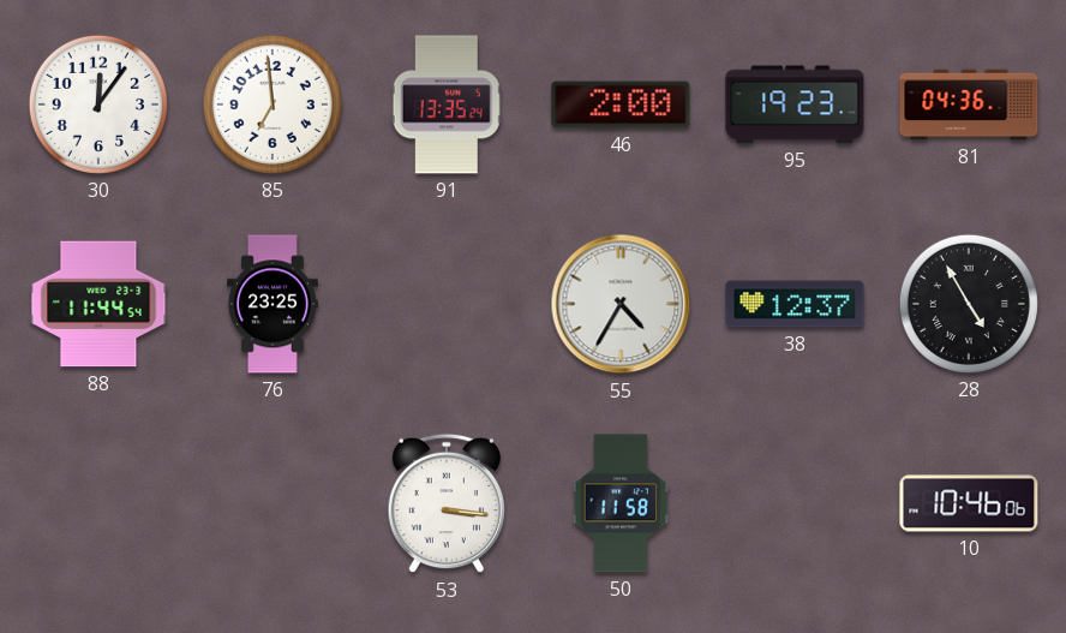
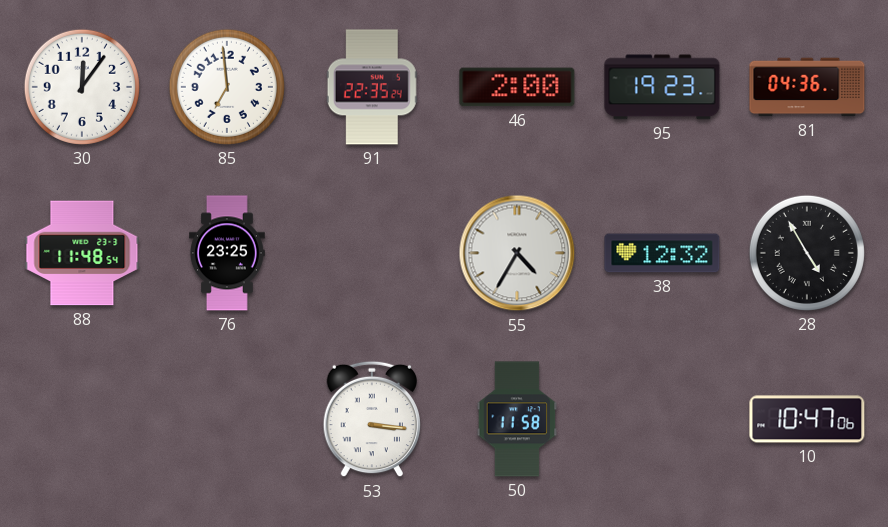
91: 13:35 -> 22:35
88: 11:44 -> 11:48
38: 12:37 -> 12:32
10: 10:46 -> 10:47
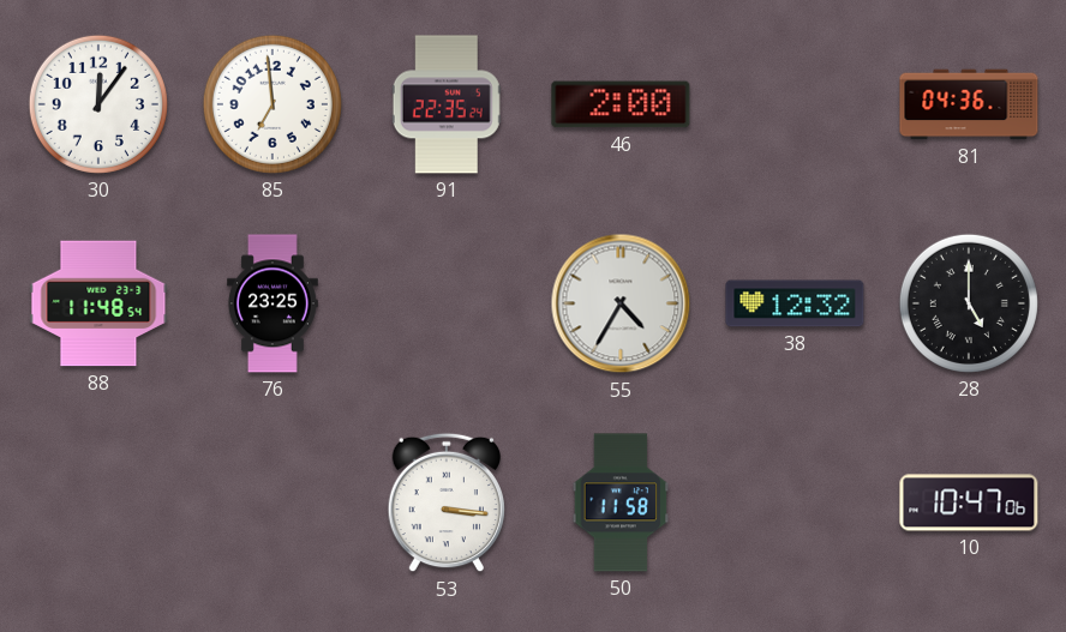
95: 19:23 -> none
28: 4:55 -> 5:00
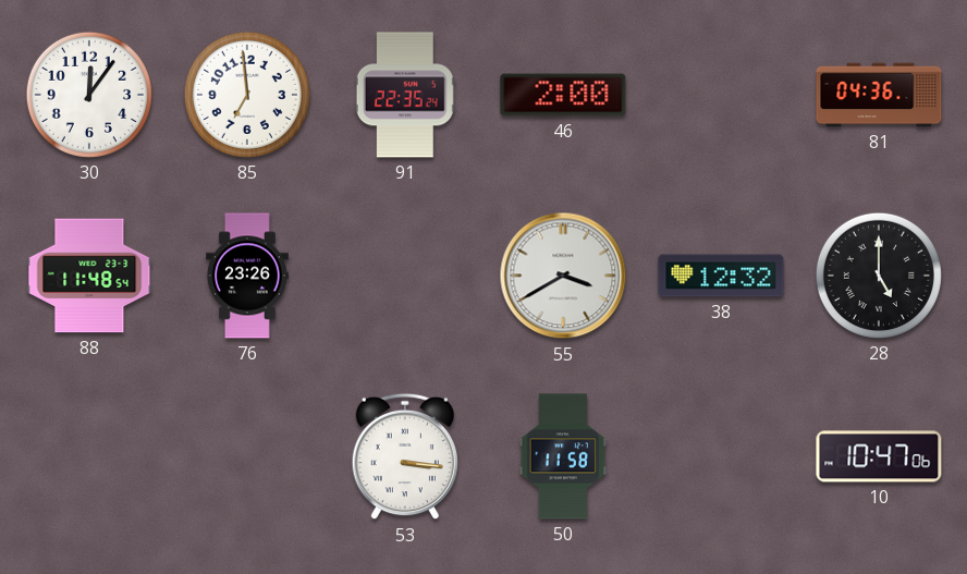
76: 23:25 -> 23:26
55: 4:35 -> 3:40
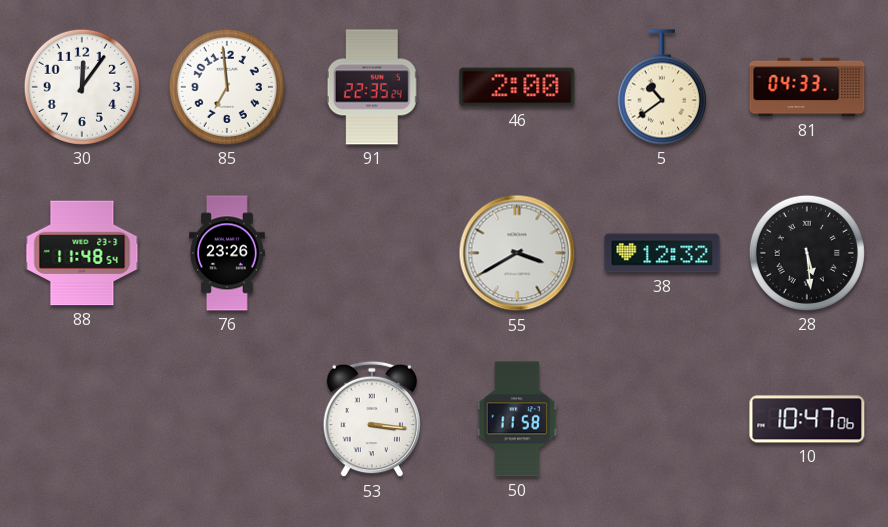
5: none -> 10:39
81: 04:36 -> 04:33
28: 5:00 -> 5:29
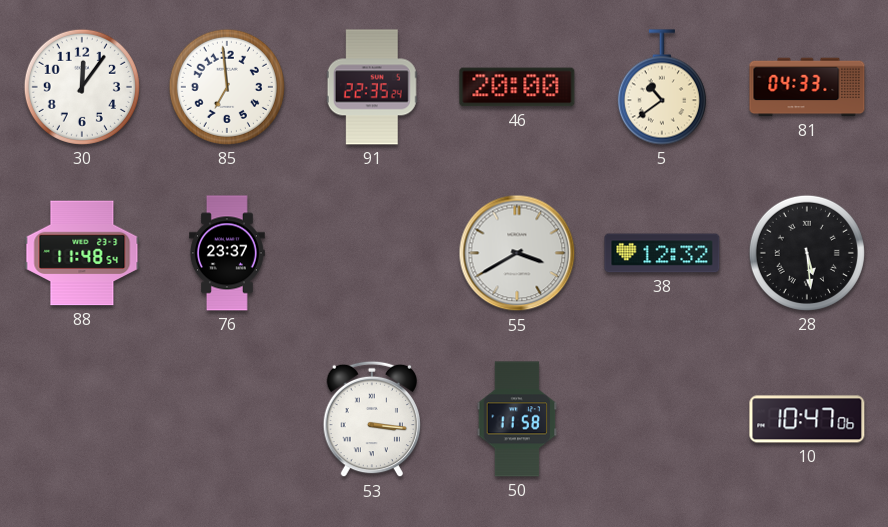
46: 2:00 -> 20:00
76: 23:26 -> 23:37
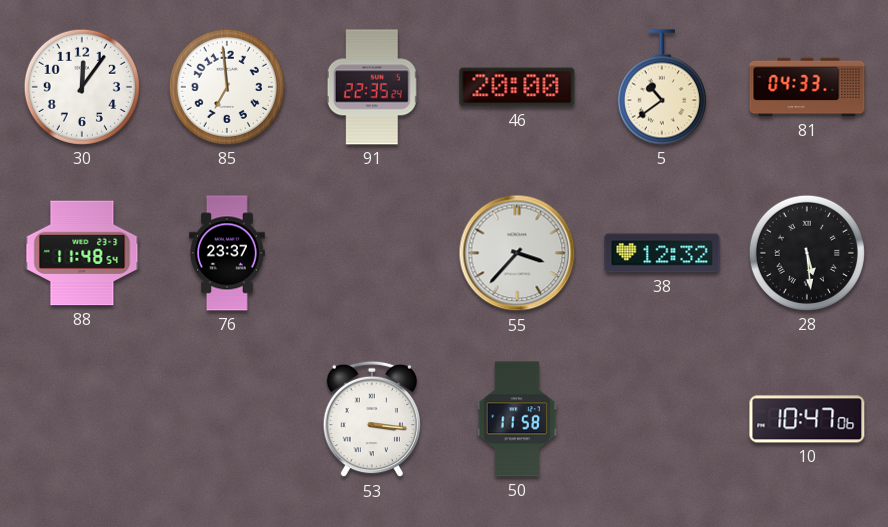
55: 3:40 -> 3:37
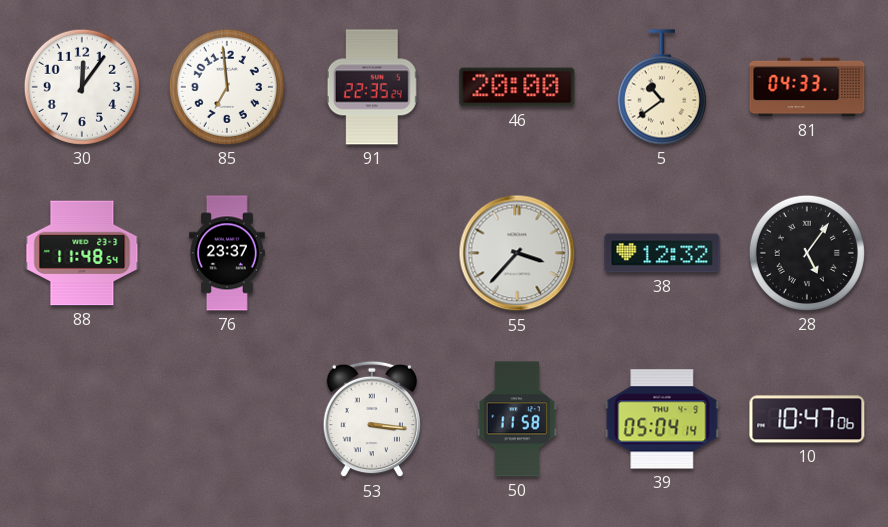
28: 5:29 -> 5:06
39: none -> 05:04
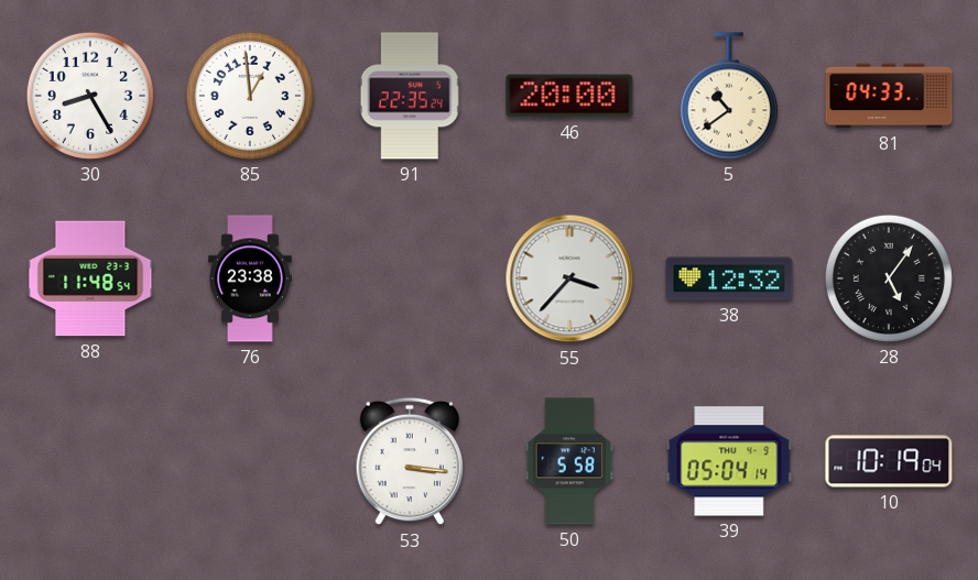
30: 12:06 -> 8:25
85: 6:59 -> 12:59
76: 23:37 -> 23:38
50: 11:58 -> 5:58
10: 10:47 -> 10:19
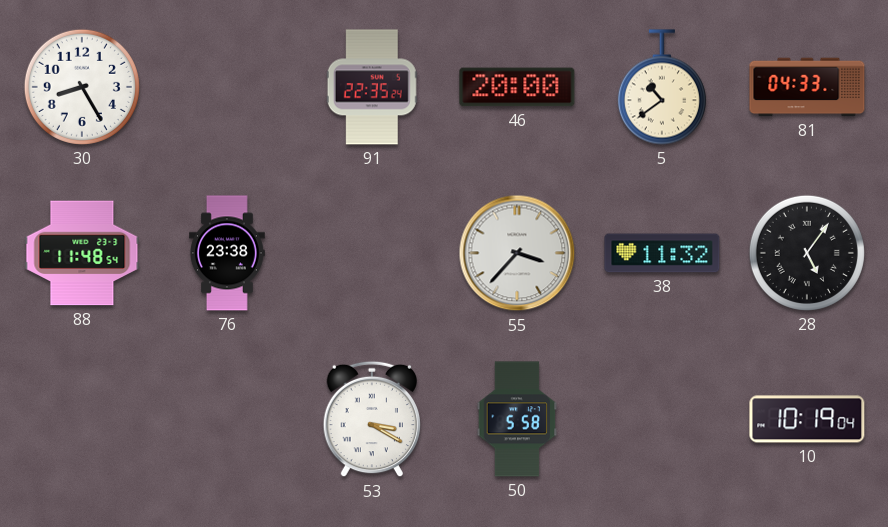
85: 12:59 -> none
38: 12:32 -> 11:32
53: 3:16 -> 3:20
39: 05:04 -> none
